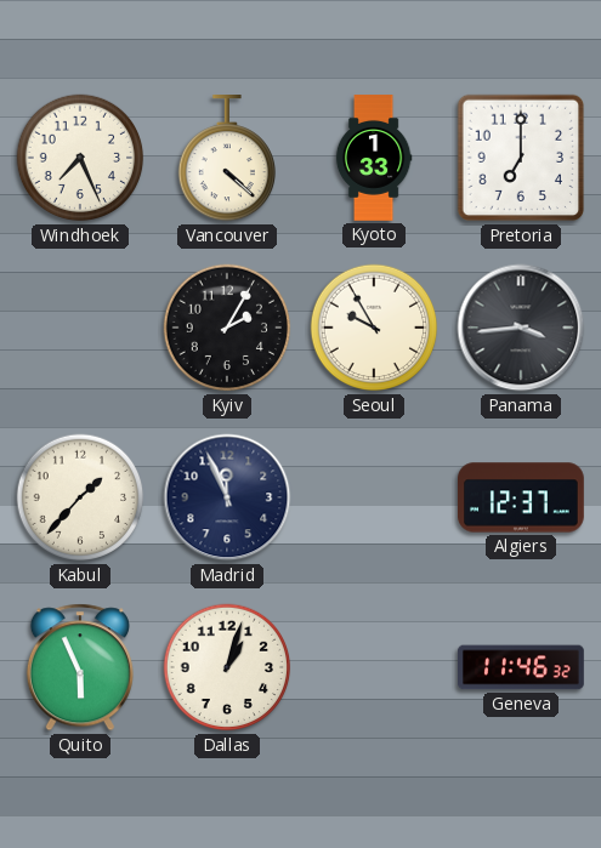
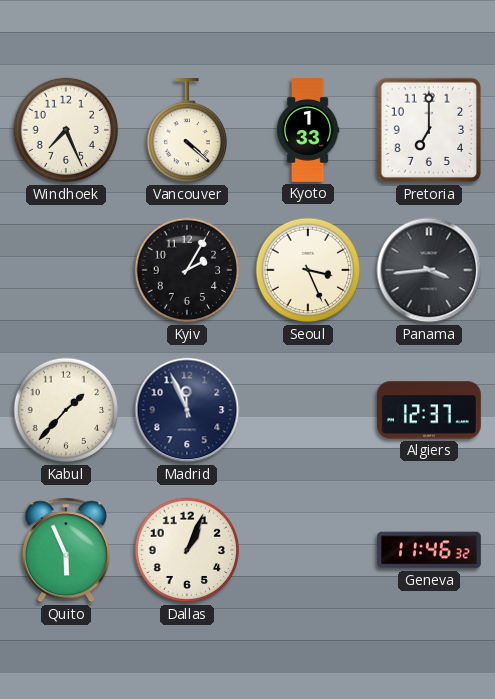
Seoul: 9:55 -> 3:26
Dallas: 1:03 -> 1:04
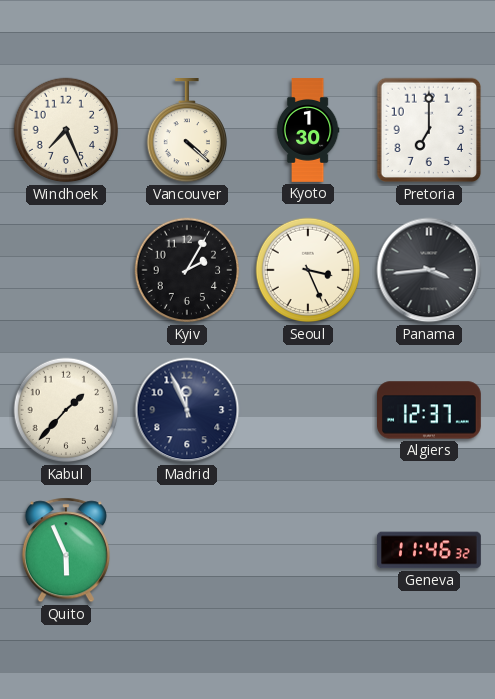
Kyoto: 1:33 -> 1:30
Dallas: 1:04 -> none
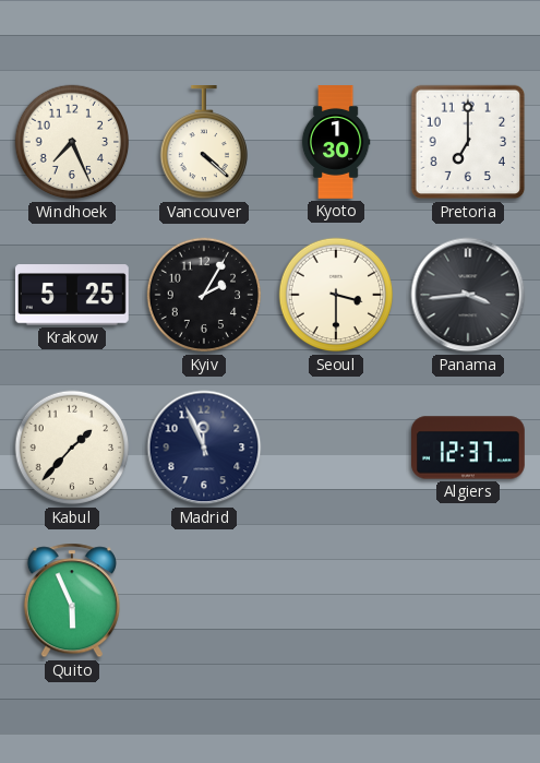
Krakow: none -> 5:25
Seoul: 3:26 -> 3:30
Geneva: 11:46 -> none
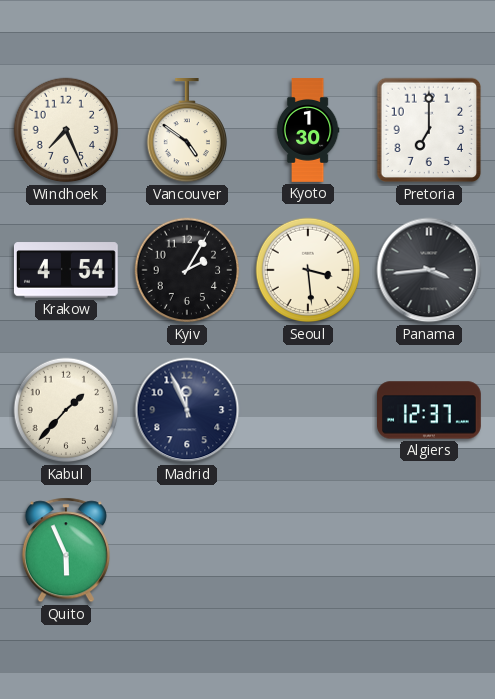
Vancouver: 4:22 -> 4:51
Krakow: 5:25 -> 4:54
Seoul: 3:30 -> 3:29
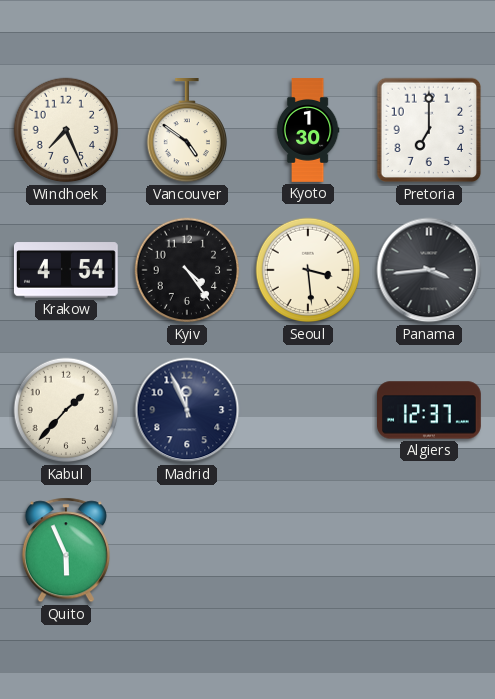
Kyiv: 2:05 -> 4:24
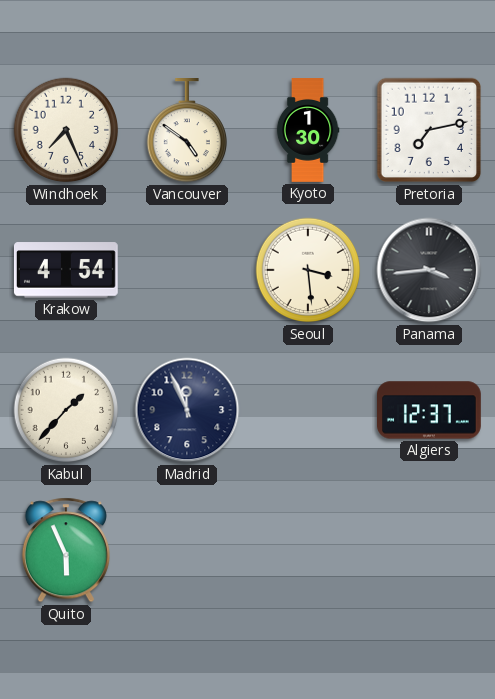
Pretoria: 7:00 -> 7:13
Kyiv: 4:24 -> none
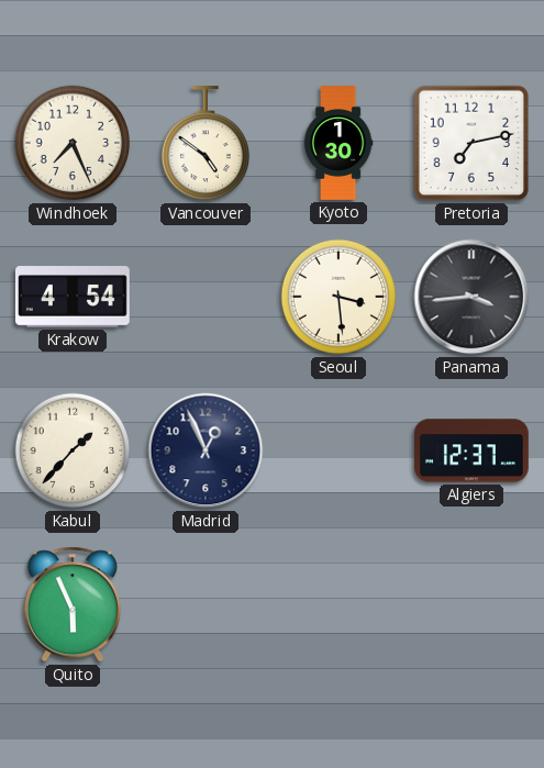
Madrid: 11:56 -> 12:56
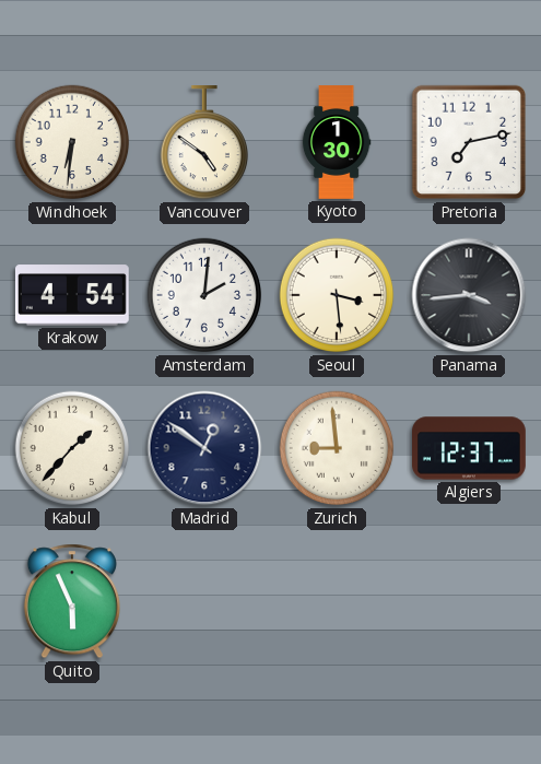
Windhoek: 7:26 -> 6:31
Amsterdam: none -> 2:01
Madrid: 12:56 -> 12:51
Zurich: none -> 8:59
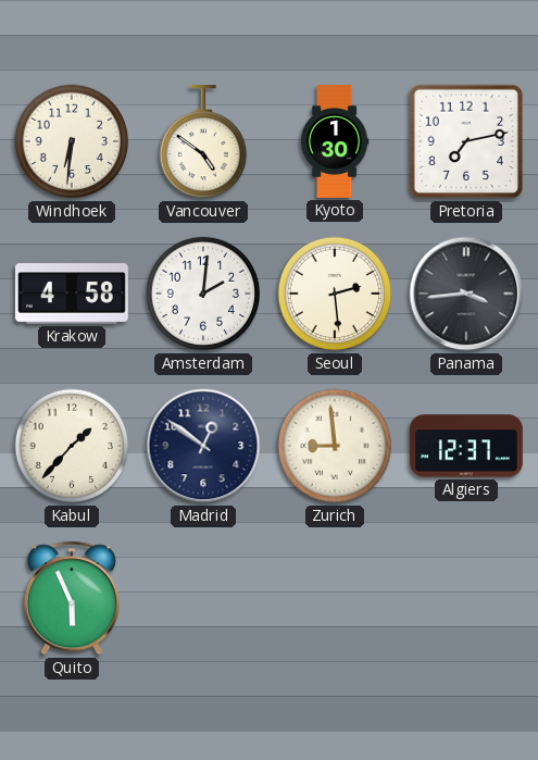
Krakow: 4:54 -> 4:58
Seoul: 3:29 -> 2:29
